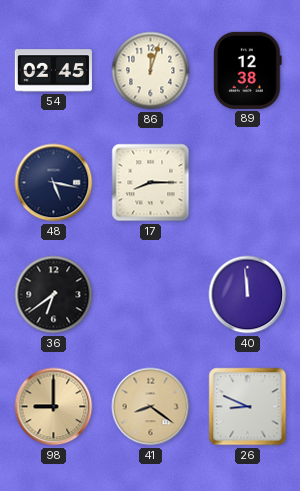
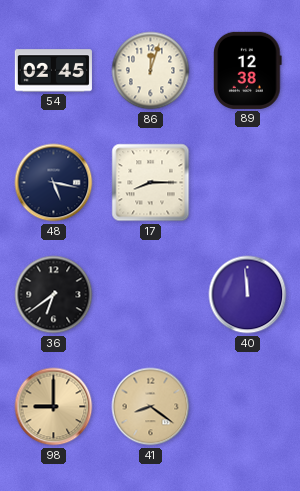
26: 8:49 -> none
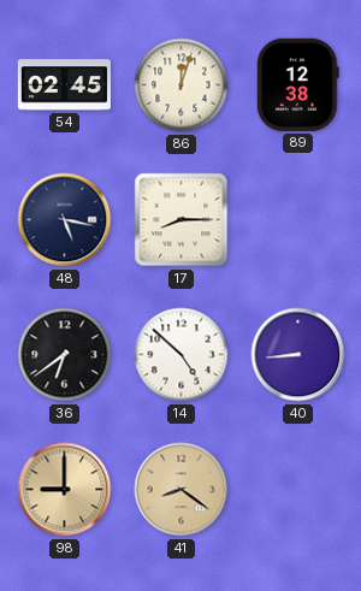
14: none -> 4:52
40: 11:59 -> 8:44
